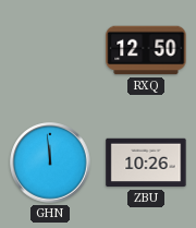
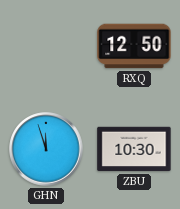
GHN: 11:59 -> 11:57
ZBU: 10:26 -> 10:30
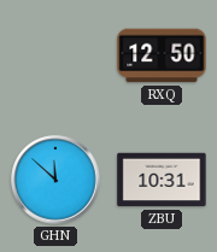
GHN: 11:57 -> 11:52
ZBU: 10:30 -> 10:31
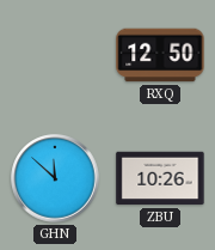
ZBU: 10:31 -> 10:26
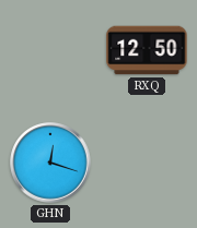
GHN: 11:52 -> 12:18
ZBU: 10:26 -> none
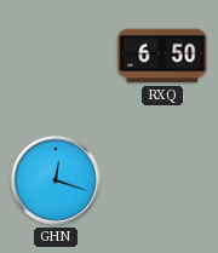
RXQ: 12:50 -> 6:50
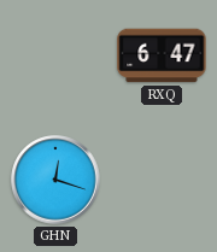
RXQ: 6:50 -> 6:47
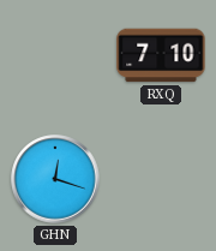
RXQ: 6:47 -> 7:10
